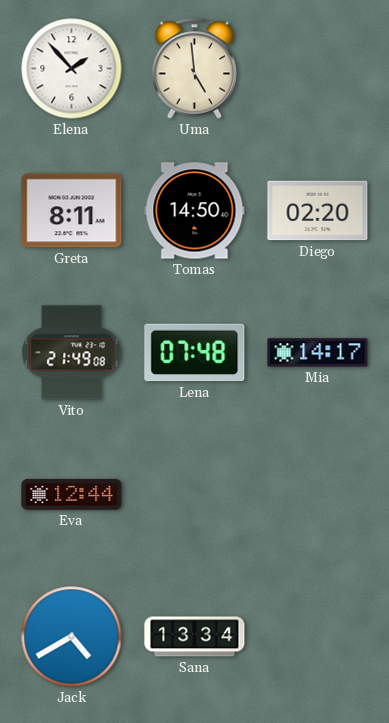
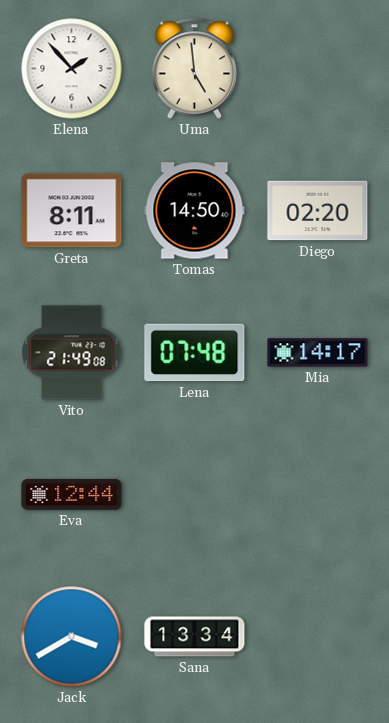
Jack: 4:40 -> 3:40
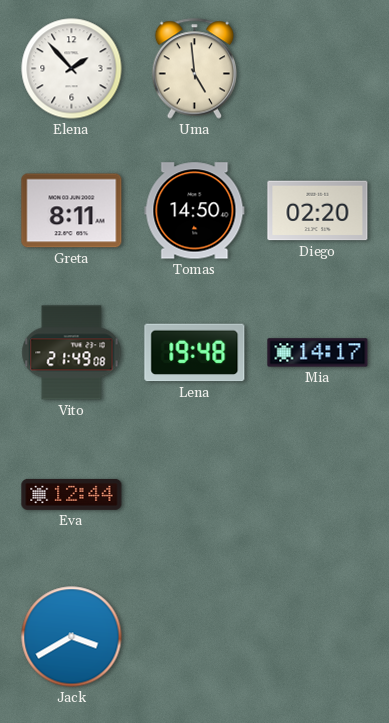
Lena: 07:48 -> 19:48
Sana: 13:34 -> none
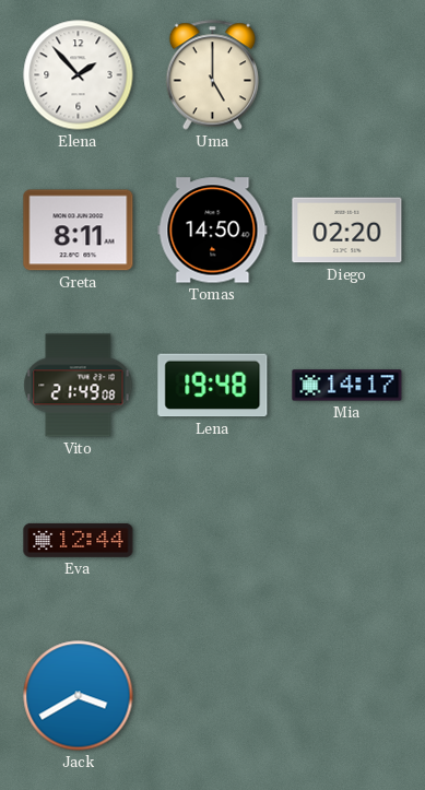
Uma: 4:59 -> 5:00
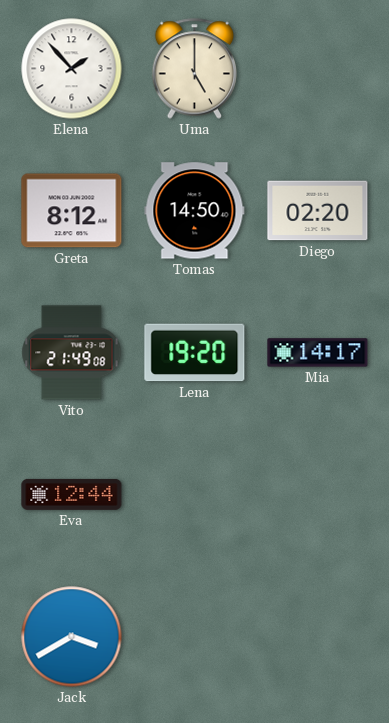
Greta: 8:11 -> 8:12
Lena: 19:48 -> 19:20
